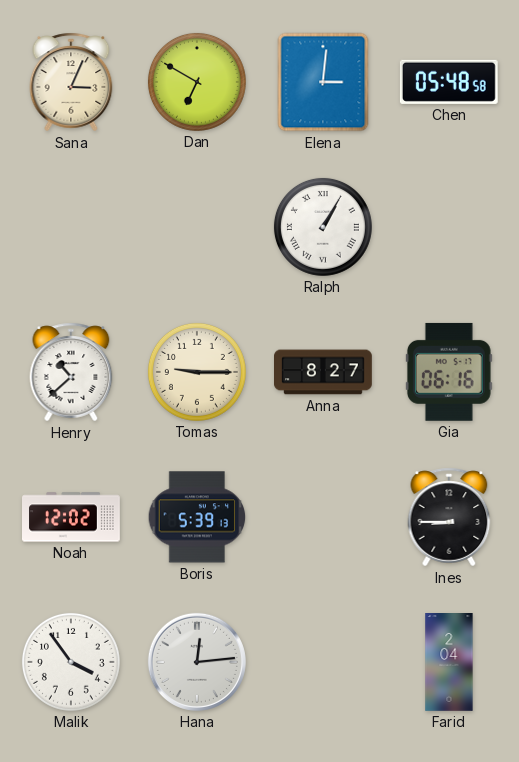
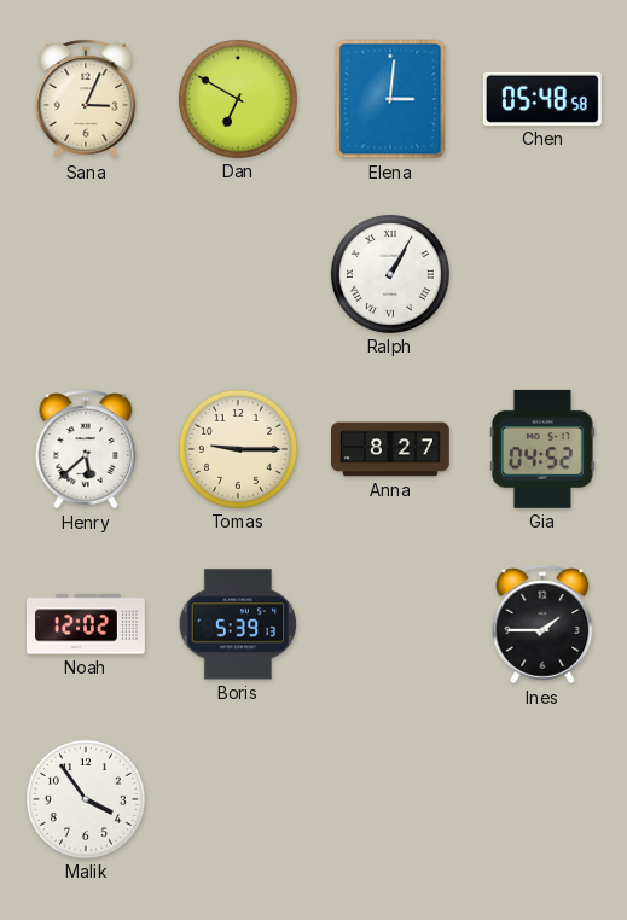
Henry: 10:38 -> 5:38
Gia: 06:16 -> 04:52
Ines: 8:45 -> 1:45
Hana: 12:14 -> none
Farid: 2:04 -> none
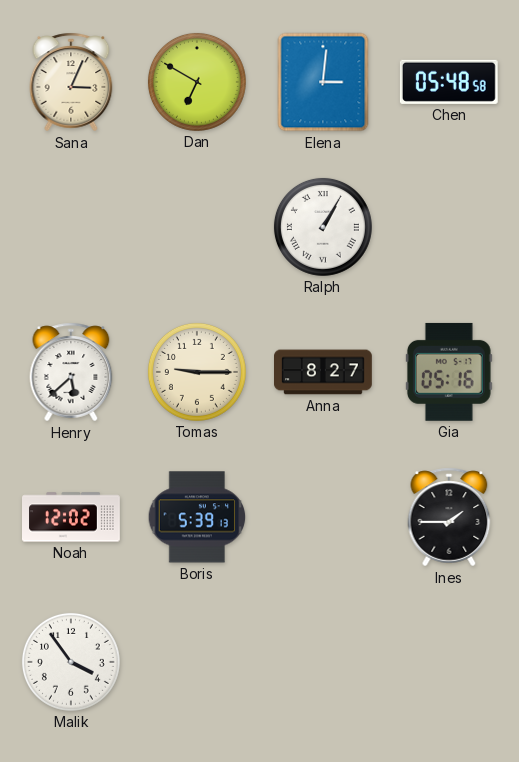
Gia: 04:52 -> 05:16
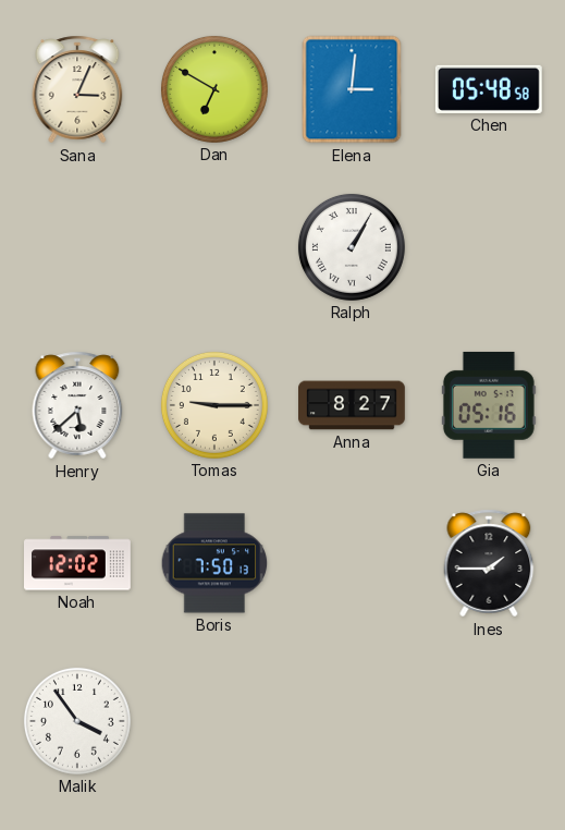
Boris: 5:39 -> 7:50
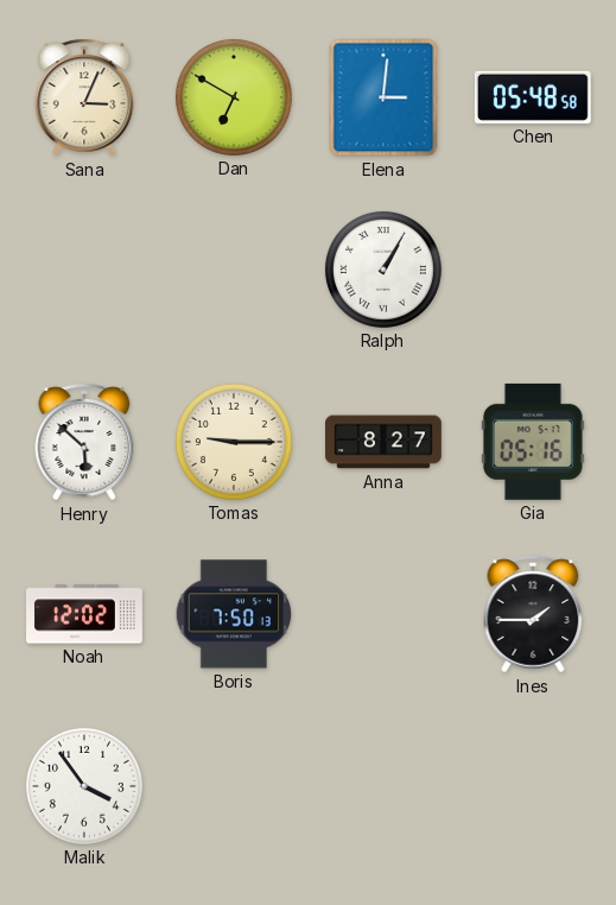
Henry: 5:38 -> 5:52
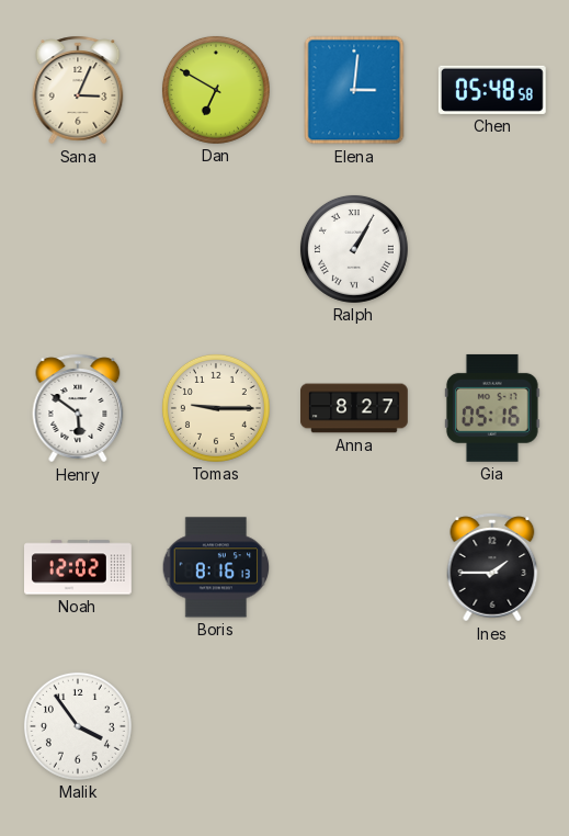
Henry: 5:52 -> 5:51
Boris: 7:50 -> 8:16
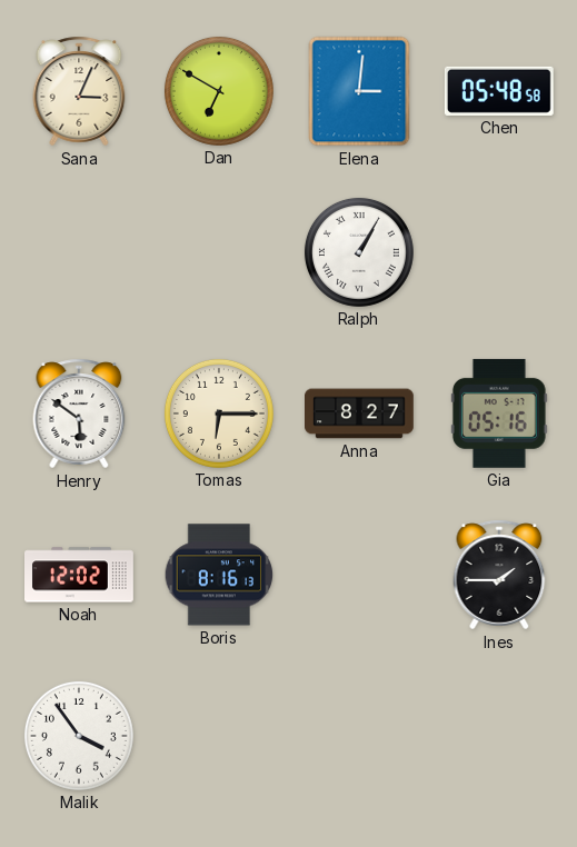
Tomas: 9:15 -> 6:15
